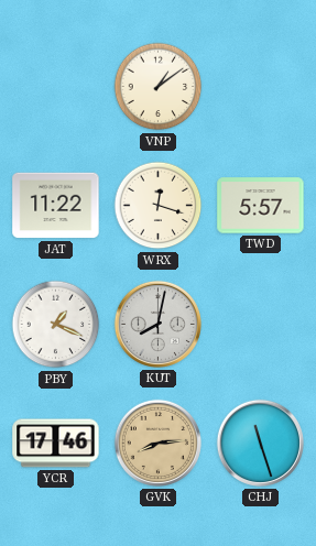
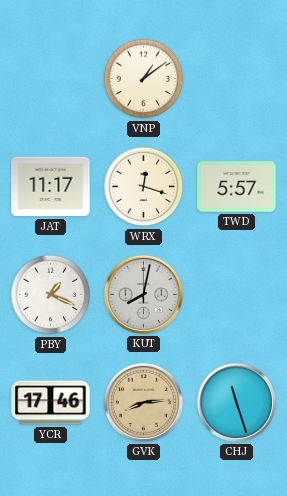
JAT: 11:22 -> 11:17
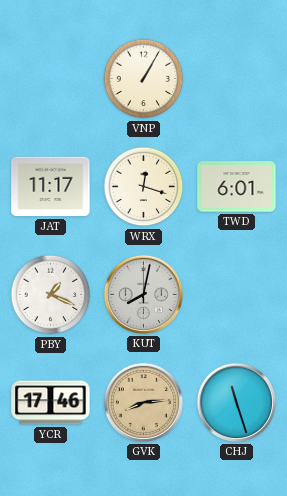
VNP: 1:09 -> 1:05
TWD: 5:57 -> 6:01
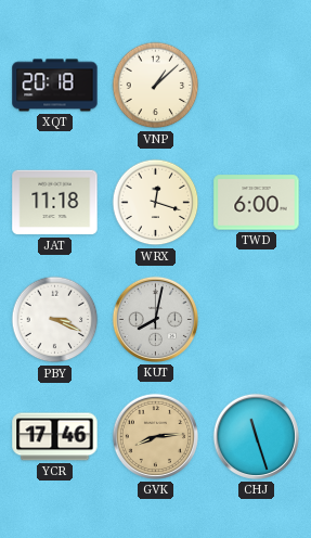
XQT: none -> 20:18
VNP: 1:05 -> 1:08
JAT: 11:17 -> 11:18
TWD: 6:01 -> 6:00
PBY: 1:19 -> 3:19
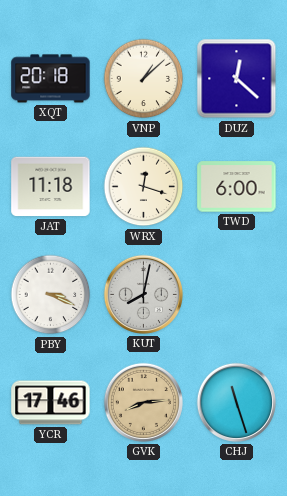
DUZ: none -> 12:22
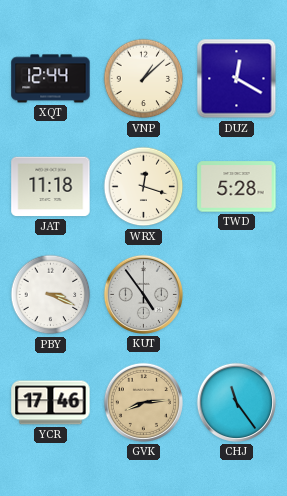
XQT: 20:18 -> 12:44
DUZ: 12:22 -> 12:20
TWD: 6:00 -> 5:28
KUT: 8:02 -> 4:54
CHJ: 11:27 -> 11:24
